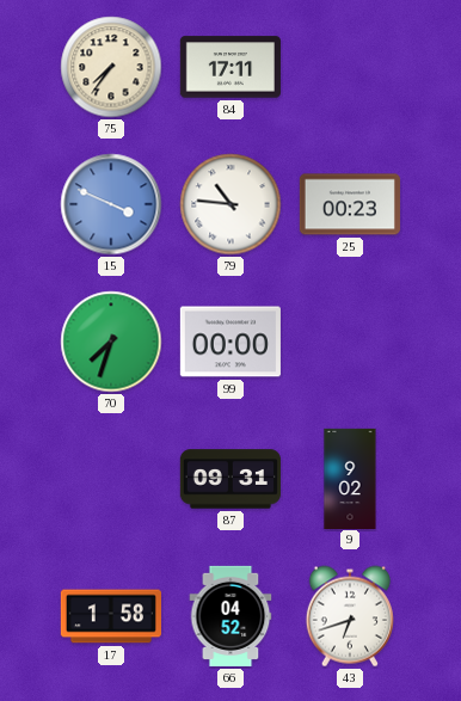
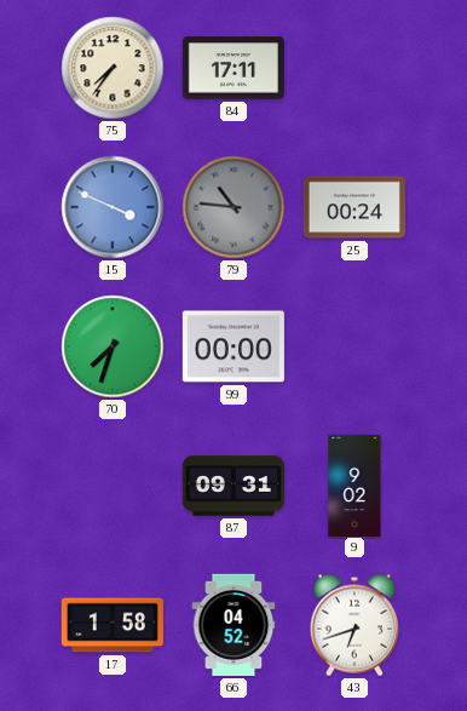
79 dial: white -> grey
25: 00:23 -> 00:24
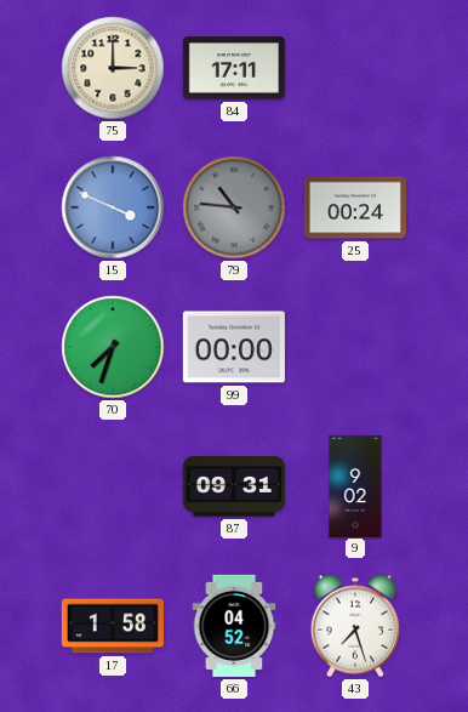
75: 7:36 -> 3:00
43: 6:42 -> 7:27
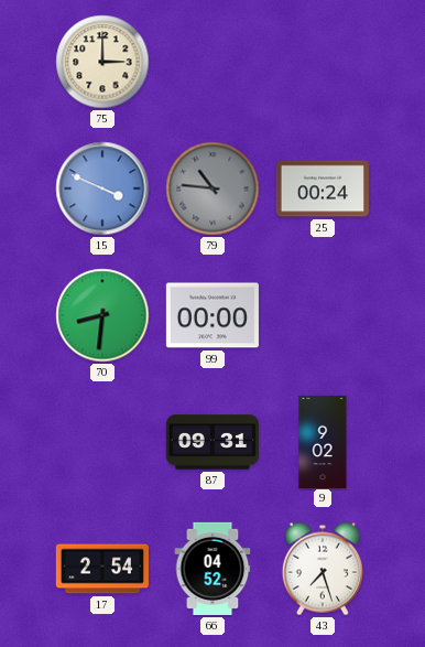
84: 17:11 -> none
70: 7:33 -> 8:31
17: 1:58 -> 2:54
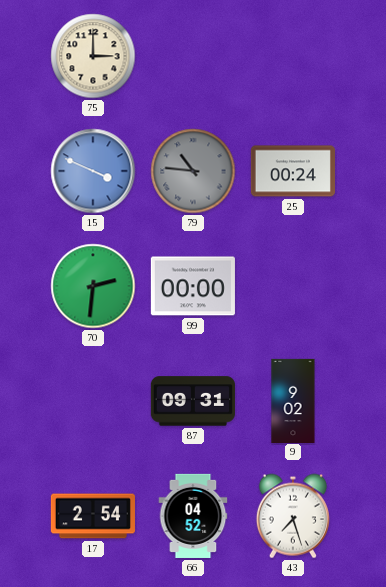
70: 8:31 -> 2:31
